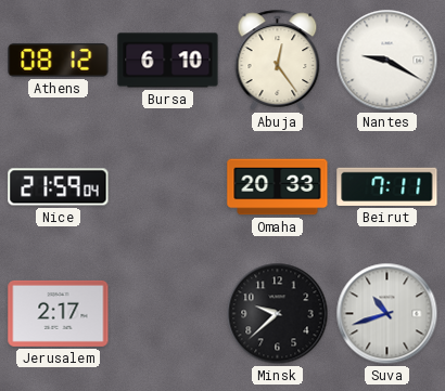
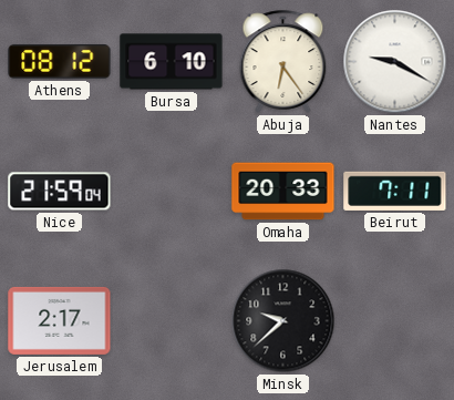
Abuja: 12:24 -> 6:24
Suva: 10:42 -> none
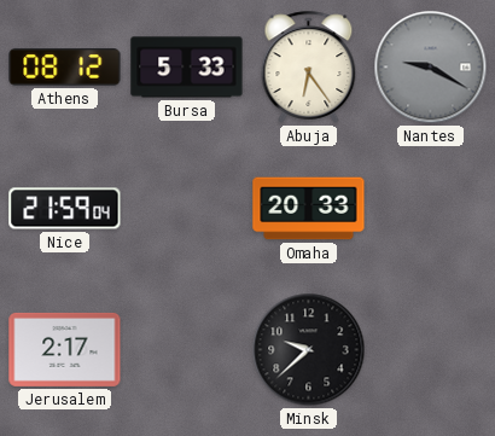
Bursa: 6:10 -> 5:33
Nantes dial: white -> grey
Beirut: 7:11 -> none
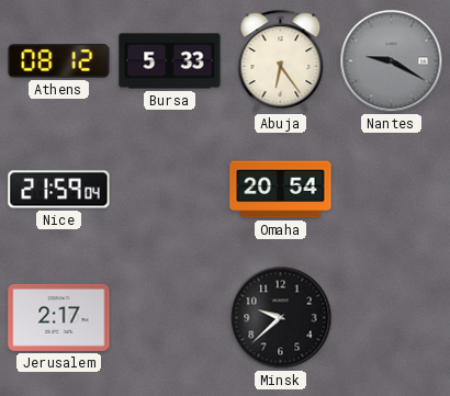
Omaha: 20:33 -> 20:54
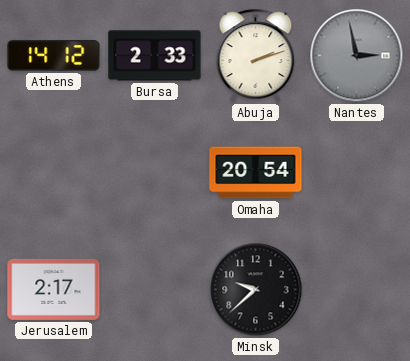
Athens: 08:12 -> 14:12
Bursa: 5:33 -> 2:33
Abuja: 6:24 -> 2:12
Nantes: 9:20 -> 2:58
Nice: 21:59 -> none
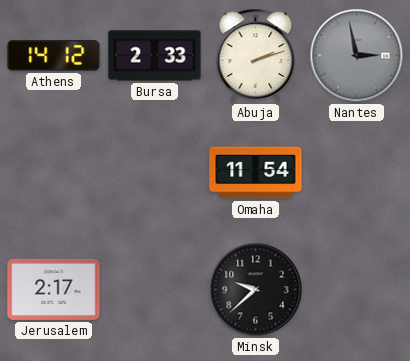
Omaha: 20:54 -> 11:54
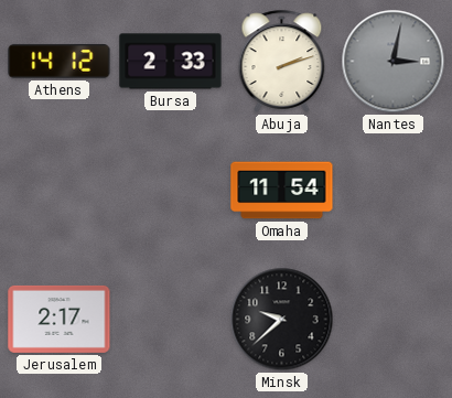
Nantes: 2:58 -> 3:02
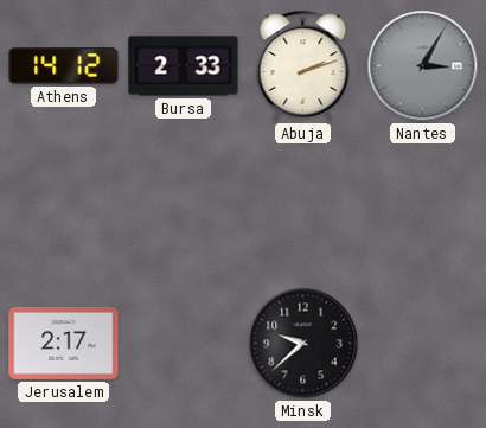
Nantes: 3:02 -> 3:05
Omaha: 11:54 -> none
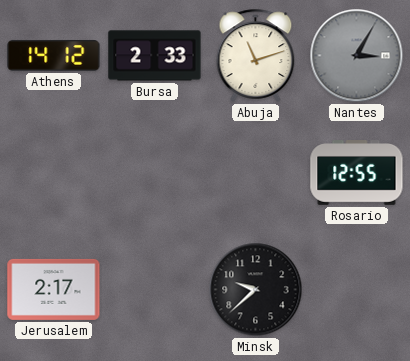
Abuja: 2:12 -> 11:12
Rosario: none -> 12:55
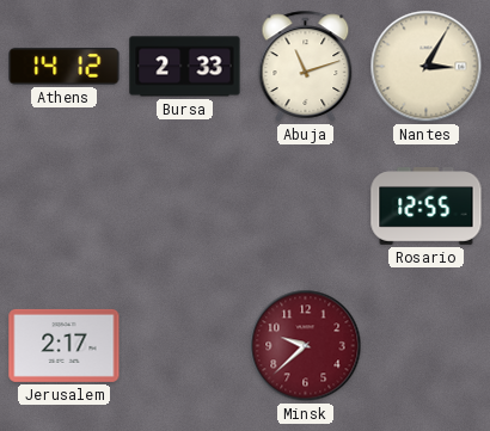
Nantes dial: grey -> cream
Minsk dial: black -> burgundy
